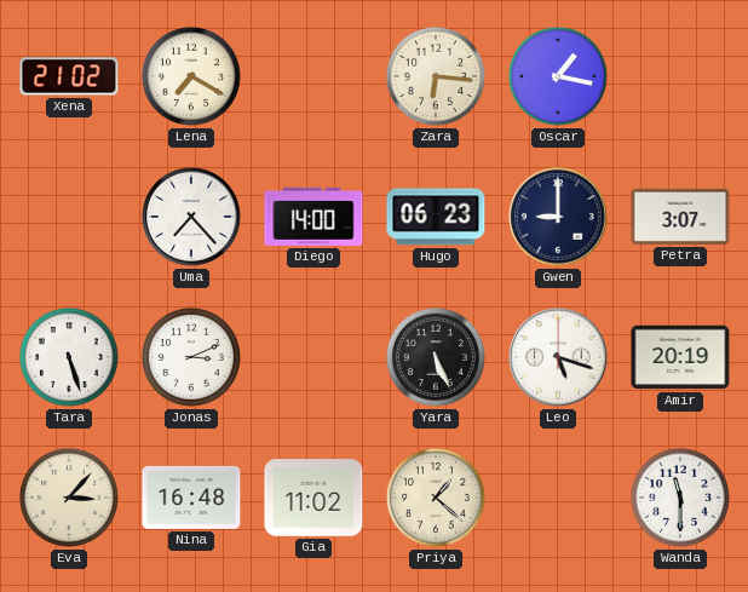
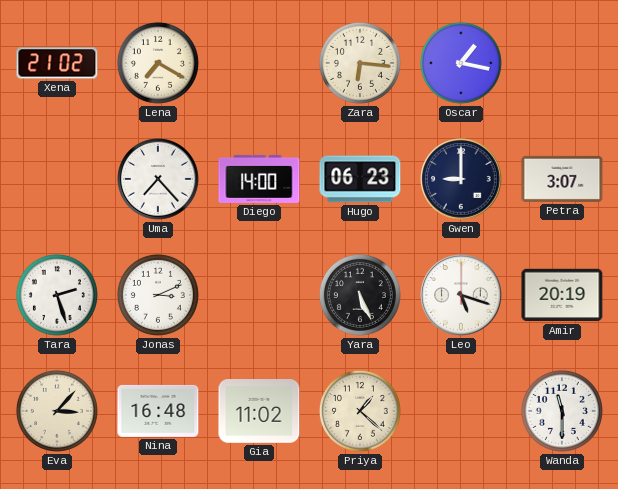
Tara: 5:27 -> 2:27
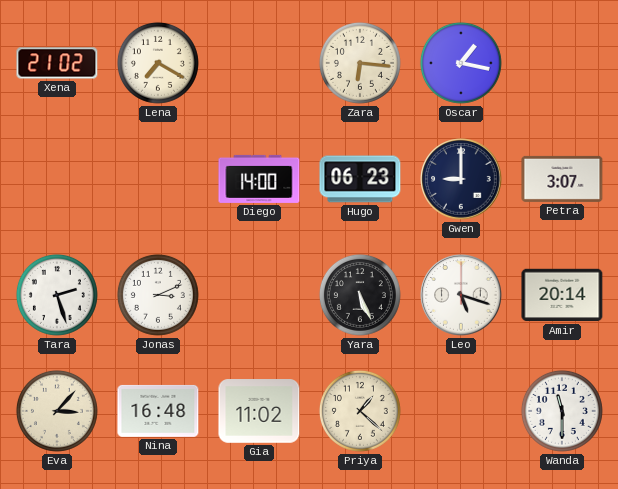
Uma: 7:23 -> none
Amir: 20:19 -> 20:14
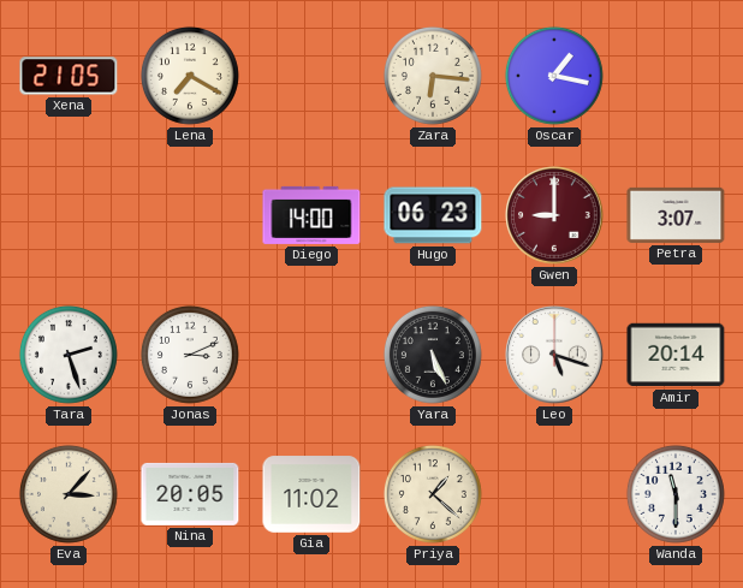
Xena: 21:02 -> 21:05
Gwen dial: navy -> burgundy
Nina: 16:48 -> 20:05
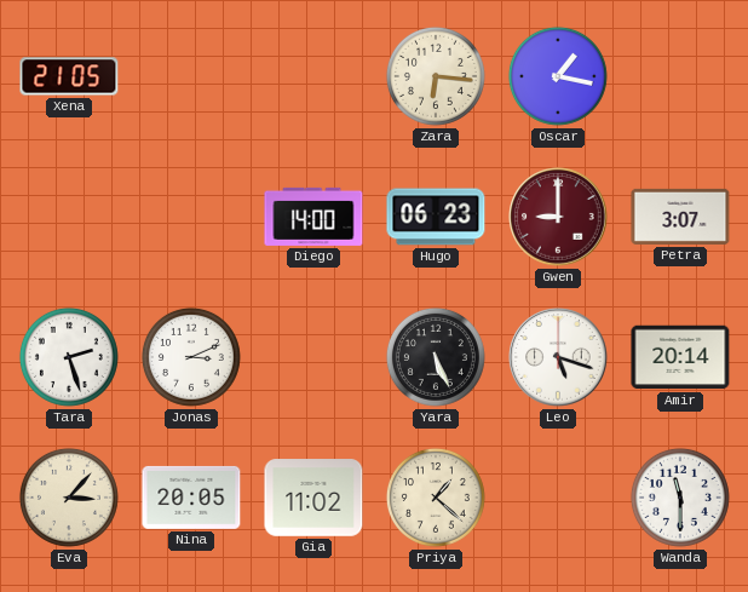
Lena: 7:20 -> none
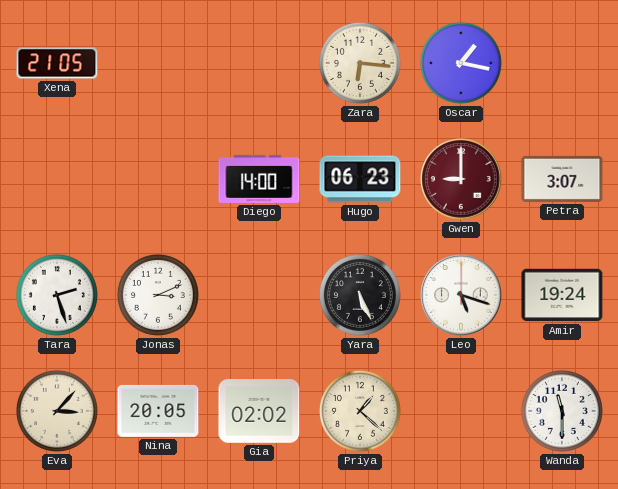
Amir: 20:14 -> 19:24
Gia: 11:02 -> 02:02
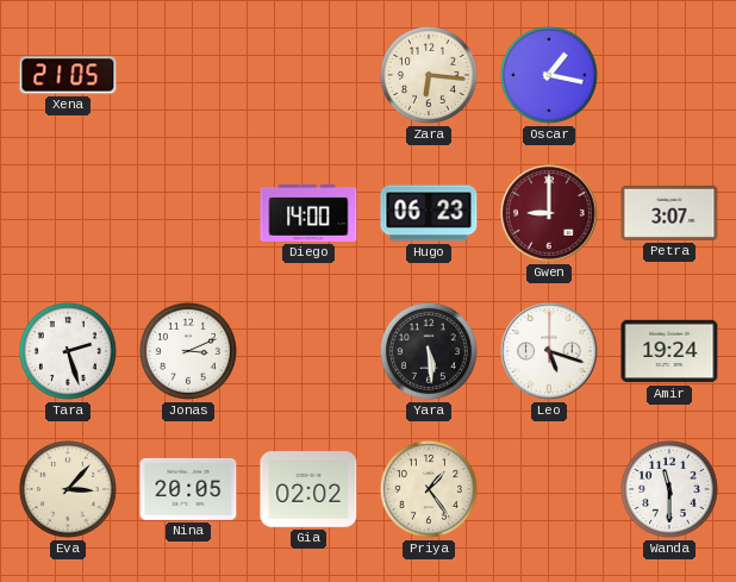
Yara: 5:26 -> 5:29
Priya: 1:22 -> 1:24
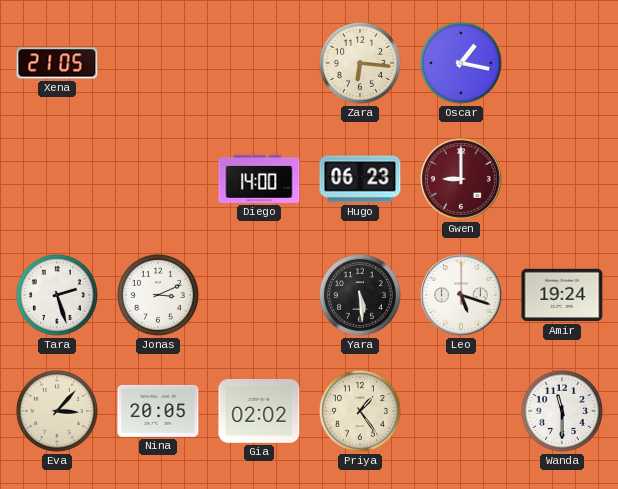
Petra: 3:07 -> none
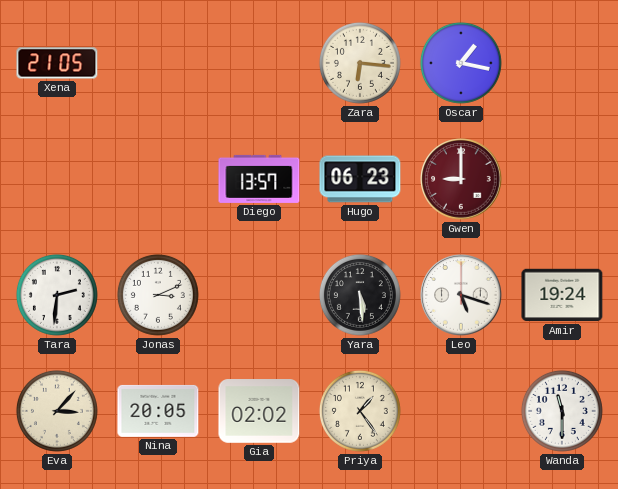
Diego: 14:00 -> 13:57
Tara: 2:27 -> 2:31
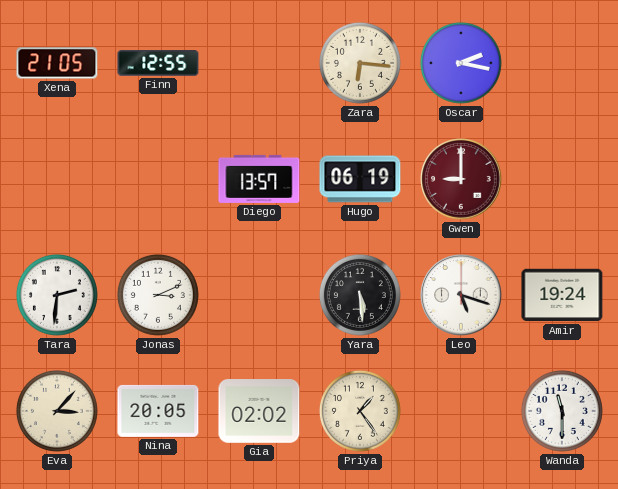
Finn: none -> 12:55
Oscar: 1:17 -> 2:17
Hugo: 06:23 -> 06:19
